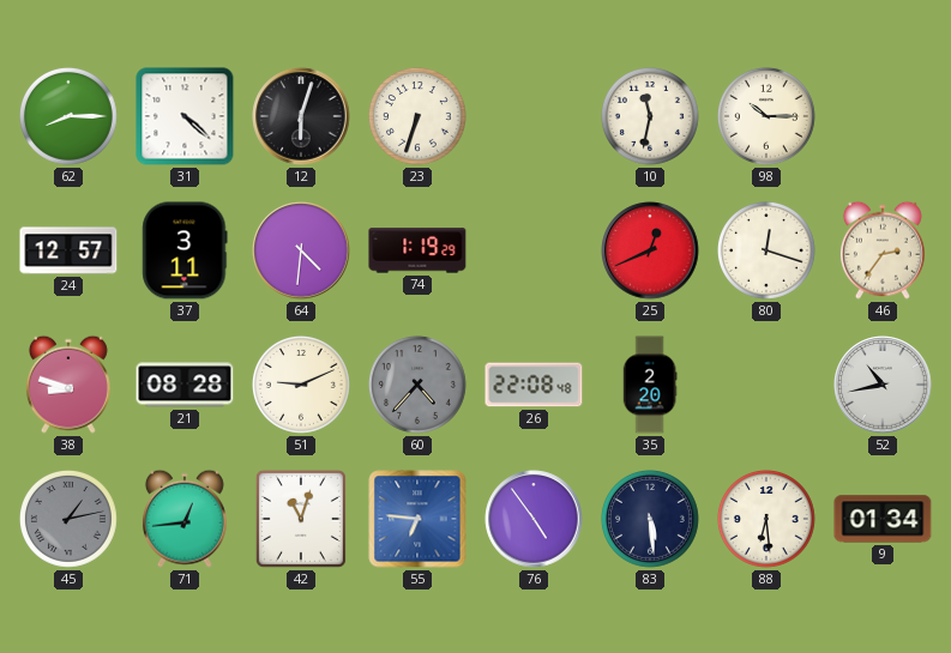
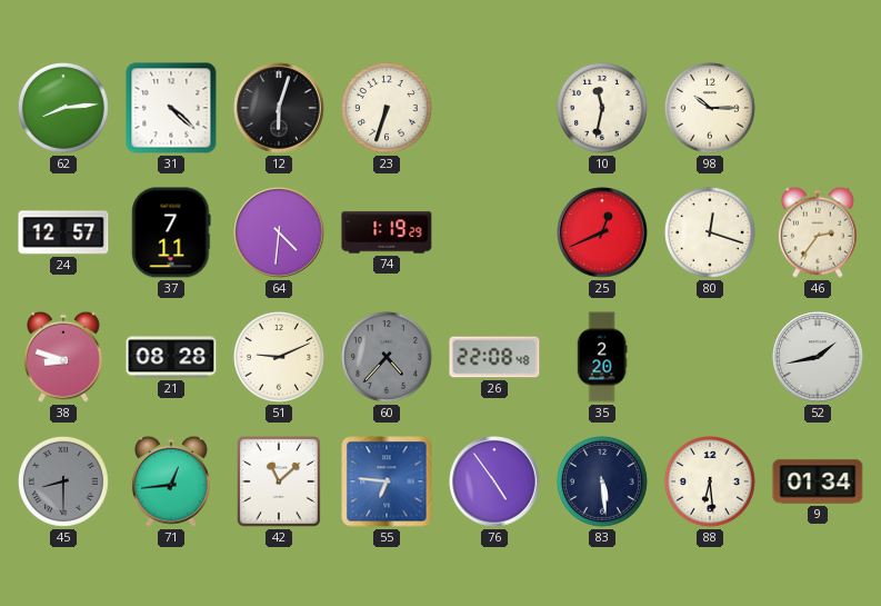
62: 8:15 -> 8:14
37: 3:11 -> 7:11
52: 10:43 -> 1:43
45: 1:13 -> 8:30
42: 11:03 -> 11:08
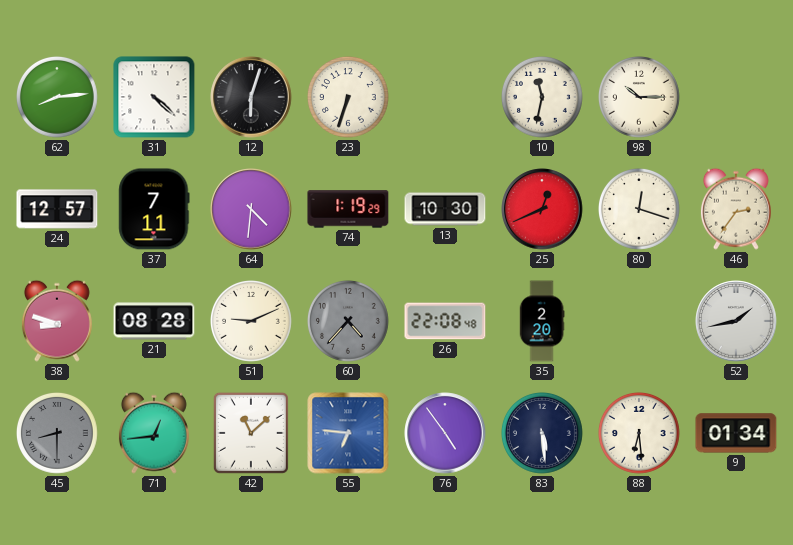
13: none -> 10:30
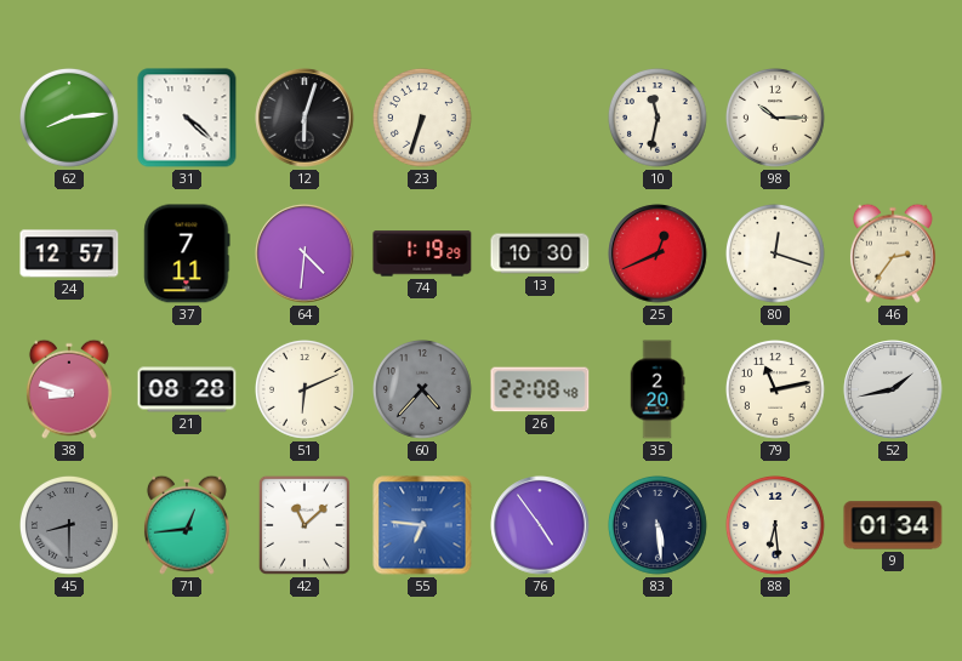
51: 9:11 -> 6:11
79: none -> 11:13
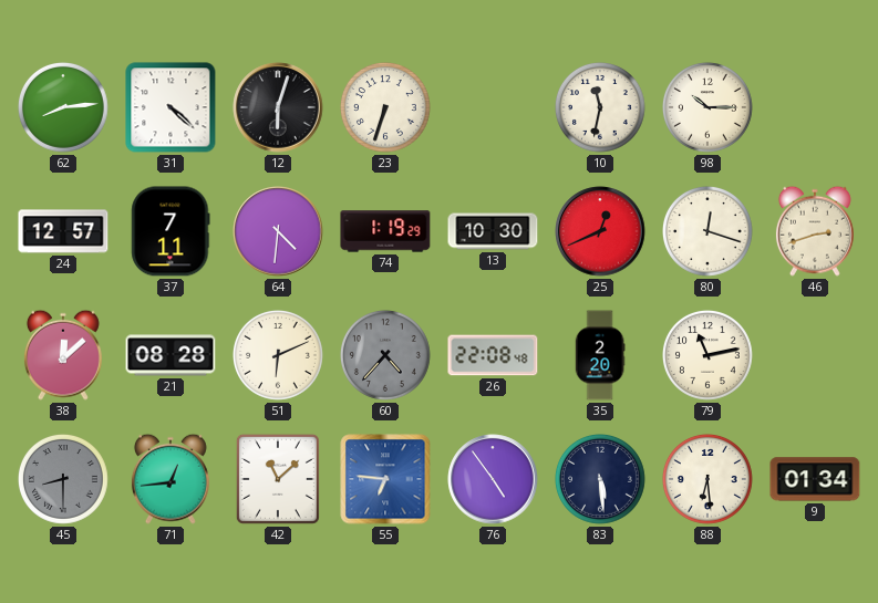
46: 2:36 -> 2:42
38: 8:48 -> 12:08
52: 1:43 -> none
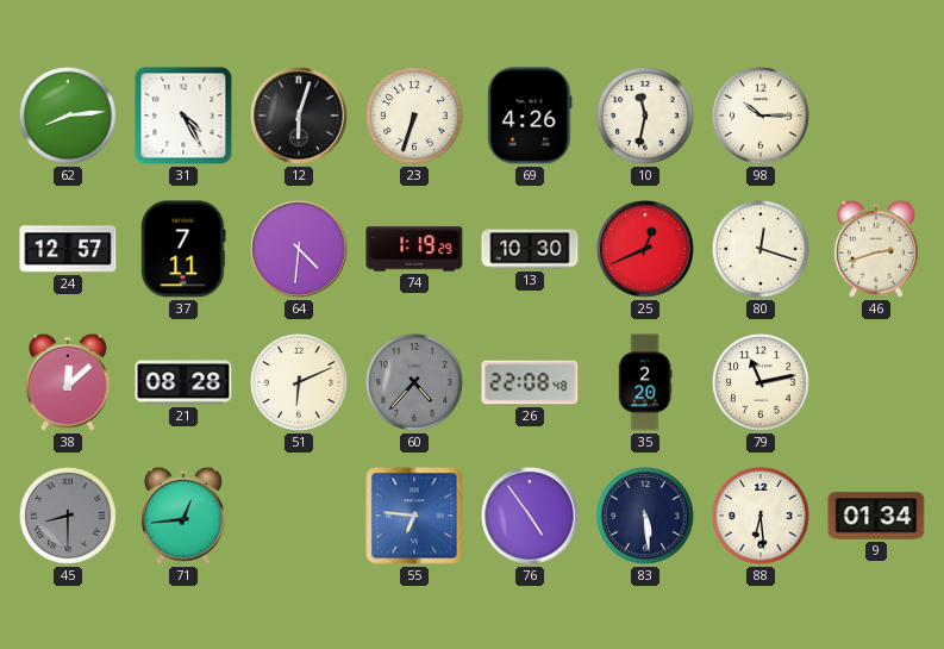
31: 4:22 -> 4:25
69: none -> 4:26
42: 11:08 -> none
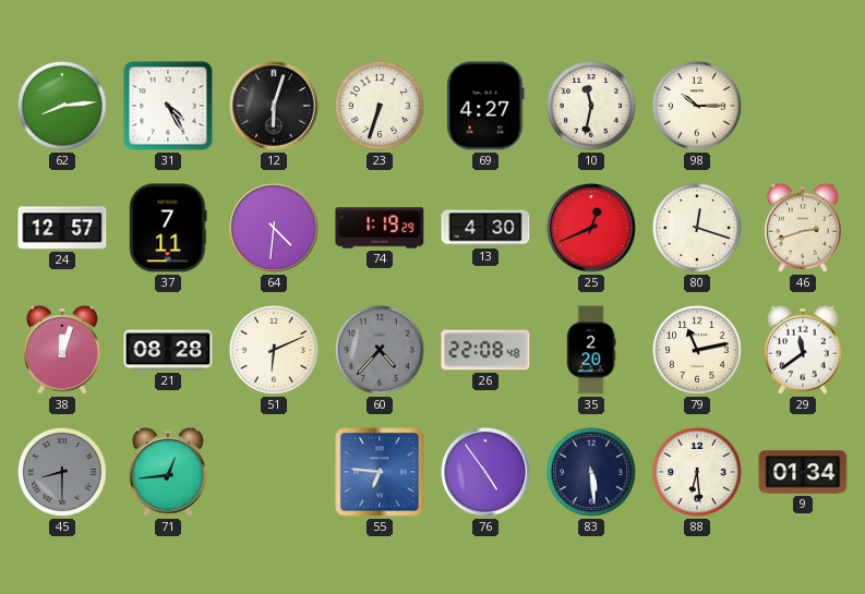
69: 4:26 -> 4:27
13: 10:30 -> 4:30
38: 12:08 -> 12:03
29: none -> 11:39
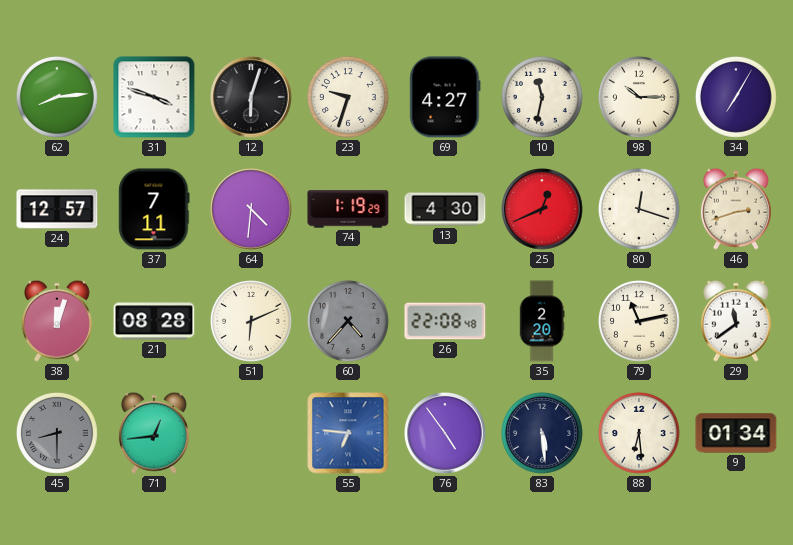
31: 4:25 -> 3:48
23: 6:33 -> 9:33
34: none -> 7:05
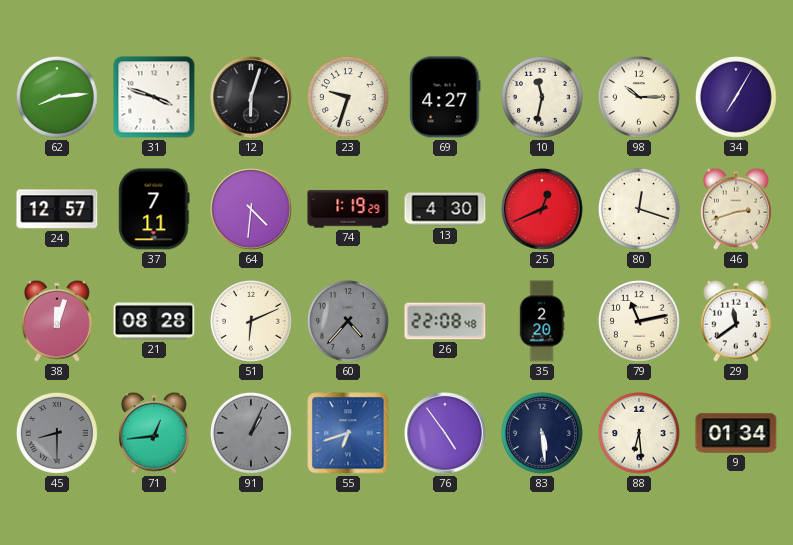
91: none -> 1:04
55: 6:46 -> 6:42
